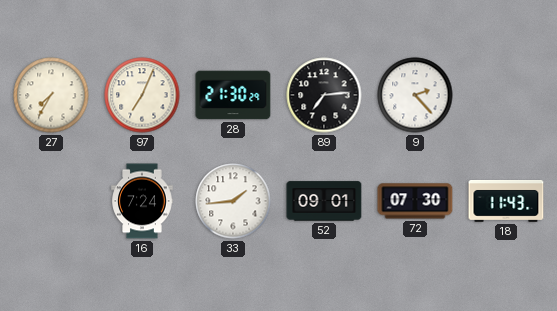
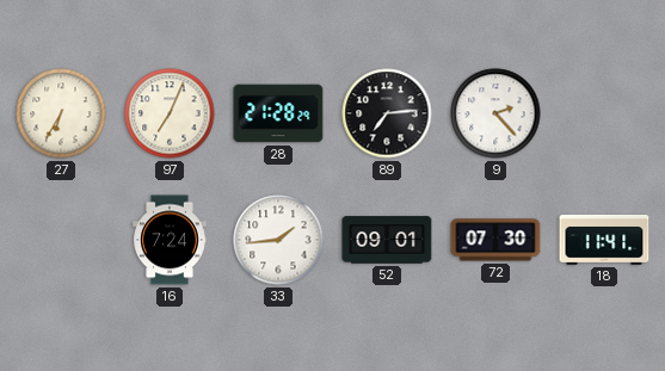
27: 7:35 -> 6:35
28: 21:30 -> 21:28
18: 11:43 -> 11:41
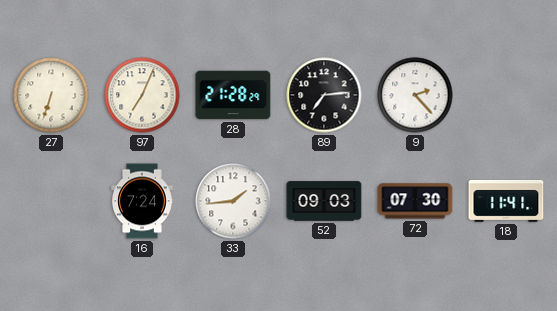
27: 6:35 -> 6:33
52: 09:01 -> 09:03
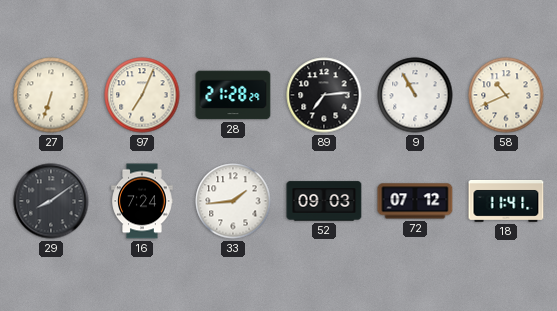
9: 2:23 -> 10:55
58: none -> 10:41
29: none -> 8:09
72: 07:30 -> 07:12
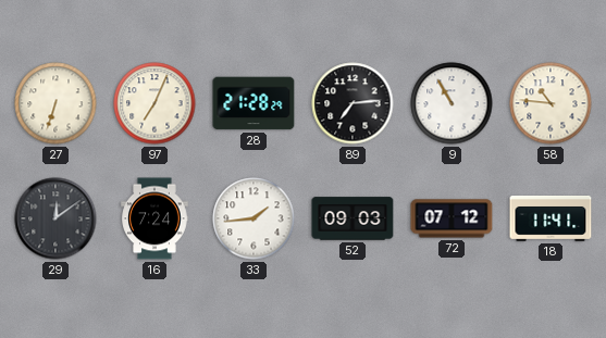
58: 10:41 -> 10:46
29: 8:09 -> 12:09
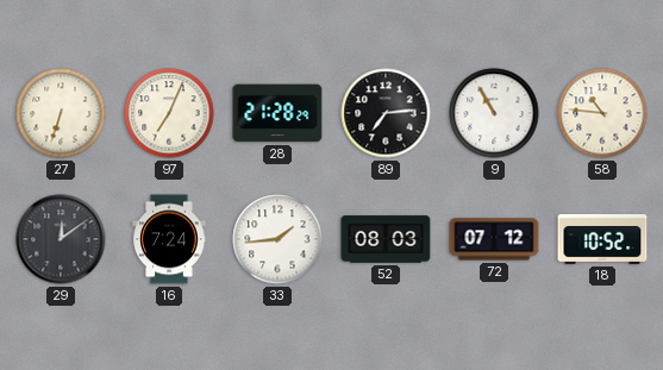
52: 09:03 -> 08:03
18: 11:41 -> 10:52
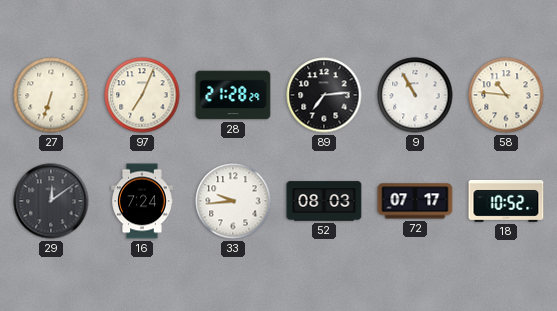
33: 1:44 -> 9:44
72: 07:12 -> 07:17
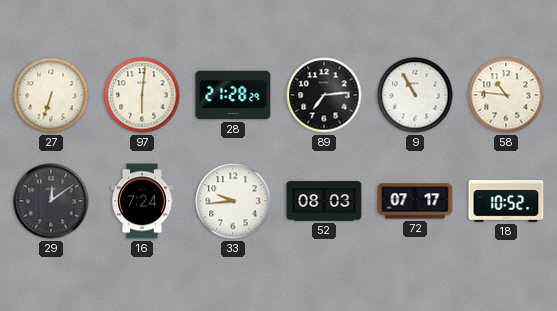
97: 7:04 -> 6:01
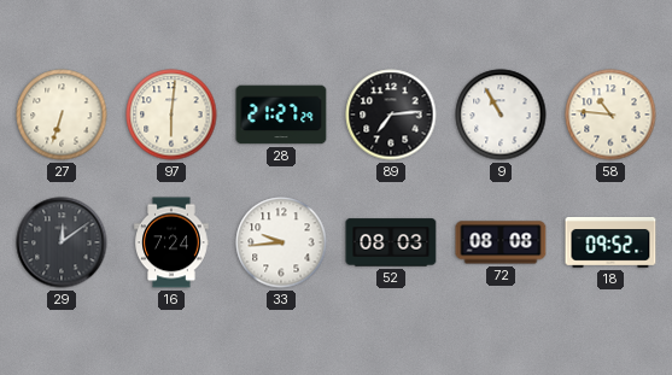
28: 21:28 -> 21:27
72: 07:17 -> 08:08
18: 10:52 -> 09:52
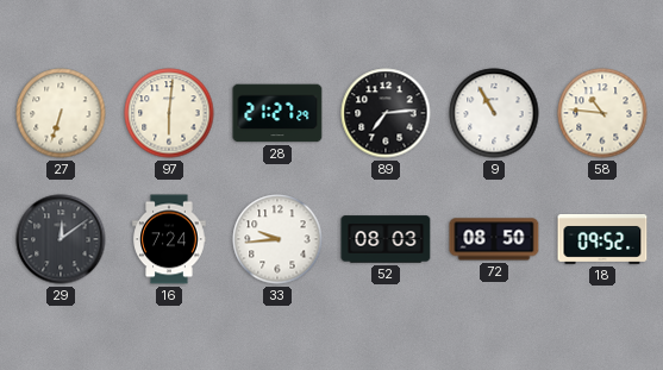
72: 08:08 -> 08:50
